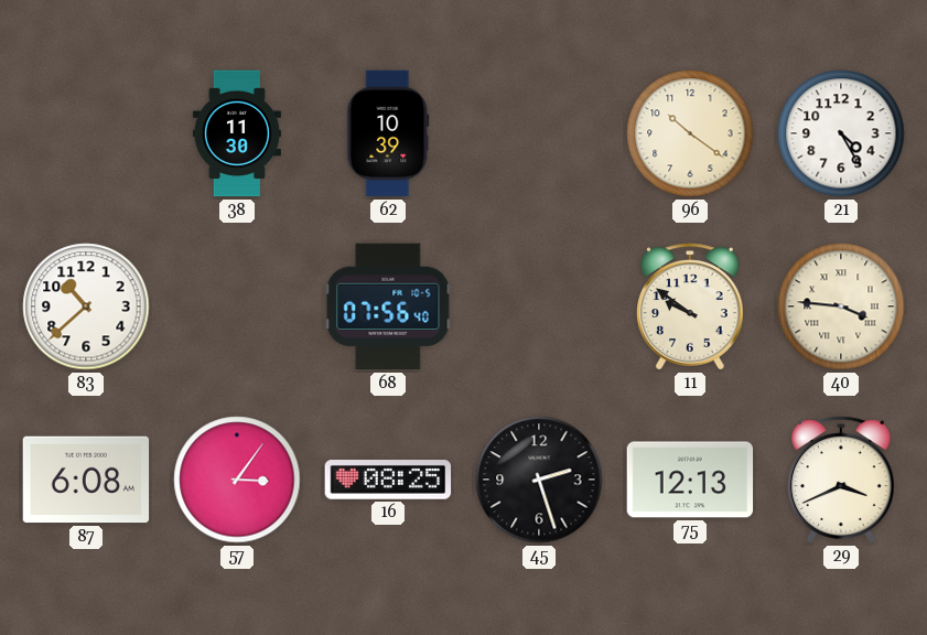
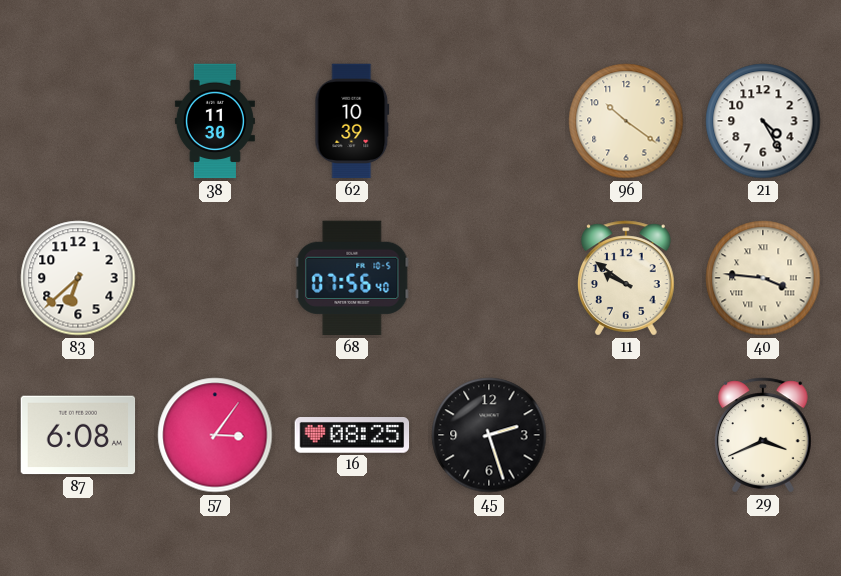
83: 10:38 -> 6:38
75: 12:13 -> none
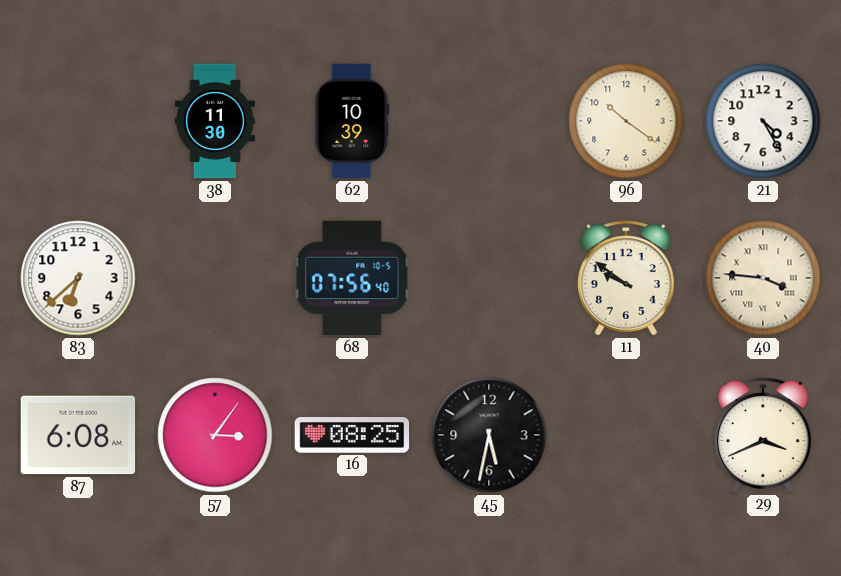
45: 2:27 -> 5:32
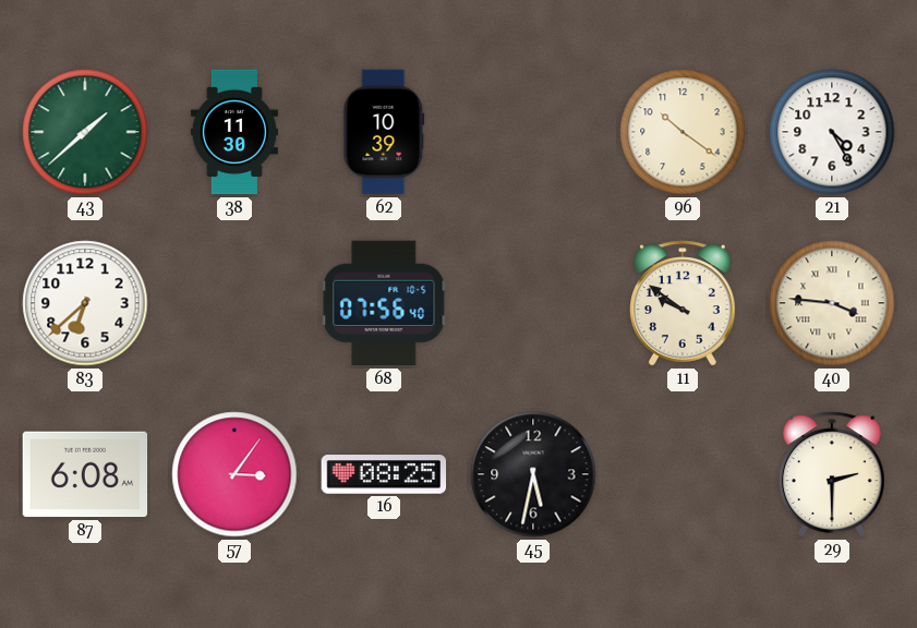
43: none -> 1:38
29: 3:41 -> 2:30
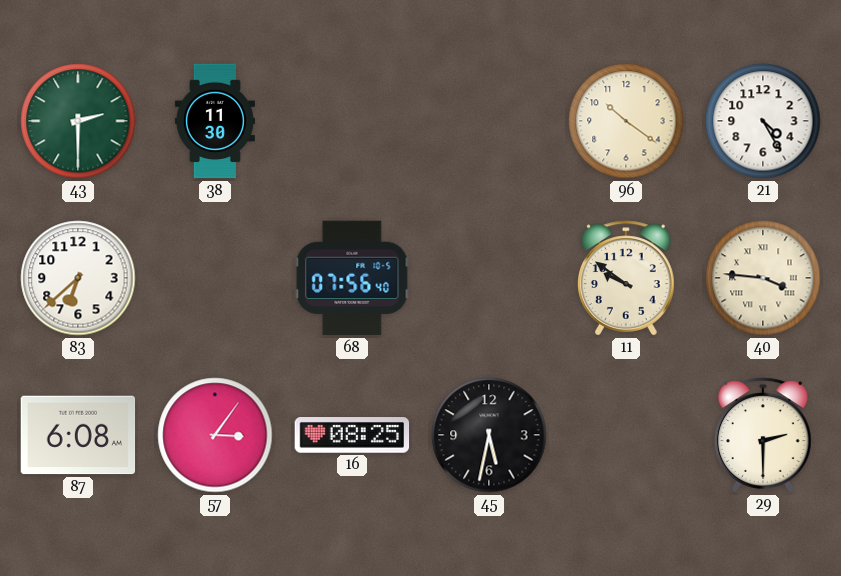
43: 1:38 -> 2:30
62: 10:39 -> none
